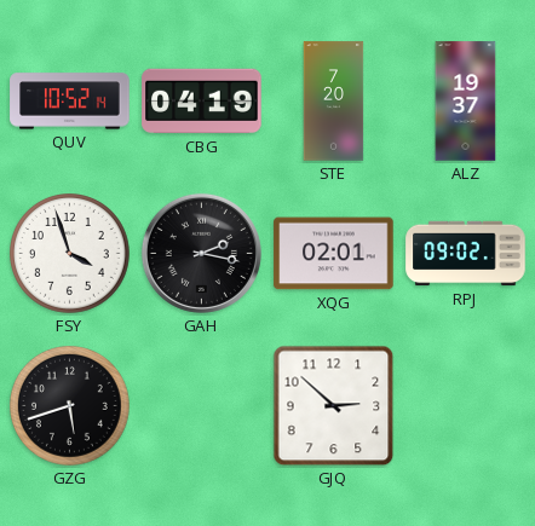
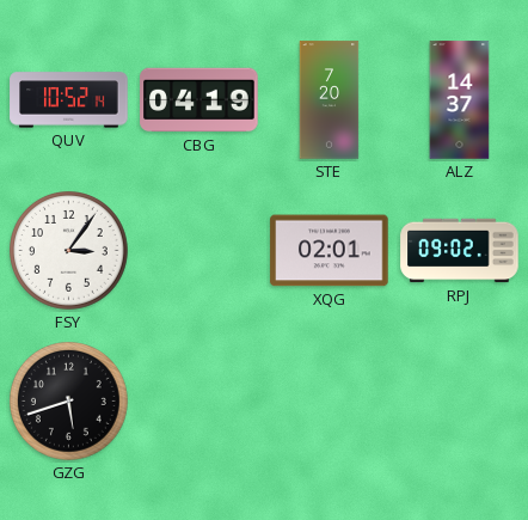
ALZ: 19:37 -> 14:37
FSY: 3:57 -> 3:06
GAH: 2:17 -> none
GJQ: 2:52 -> none
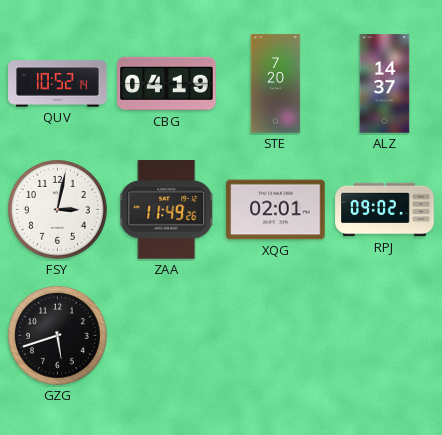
FSY: 3:06 -> 3:02
ZAA: none -> 11:49
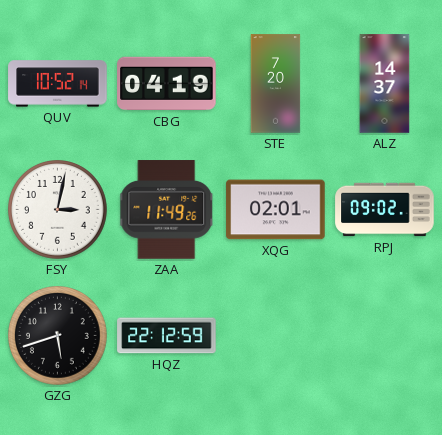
HQZ: none -> 22:12
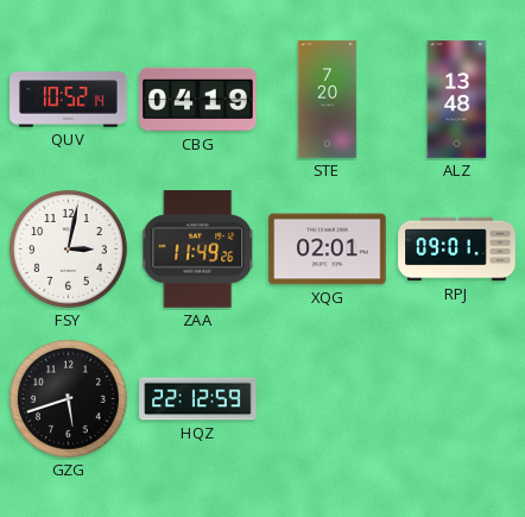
ALZ: 14:37 -> 13:48
RPJ: 09:02 -> 09:01
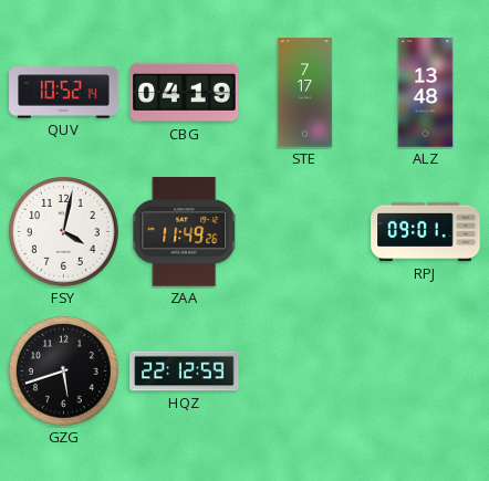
STE: 7:20 -> 7:17
FSY: 3:02 -> 4:02
XQG: 02:01 -> none
